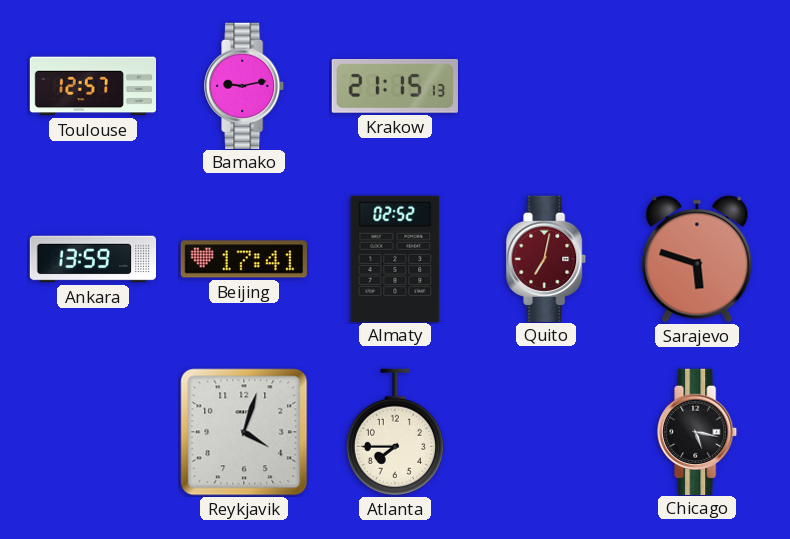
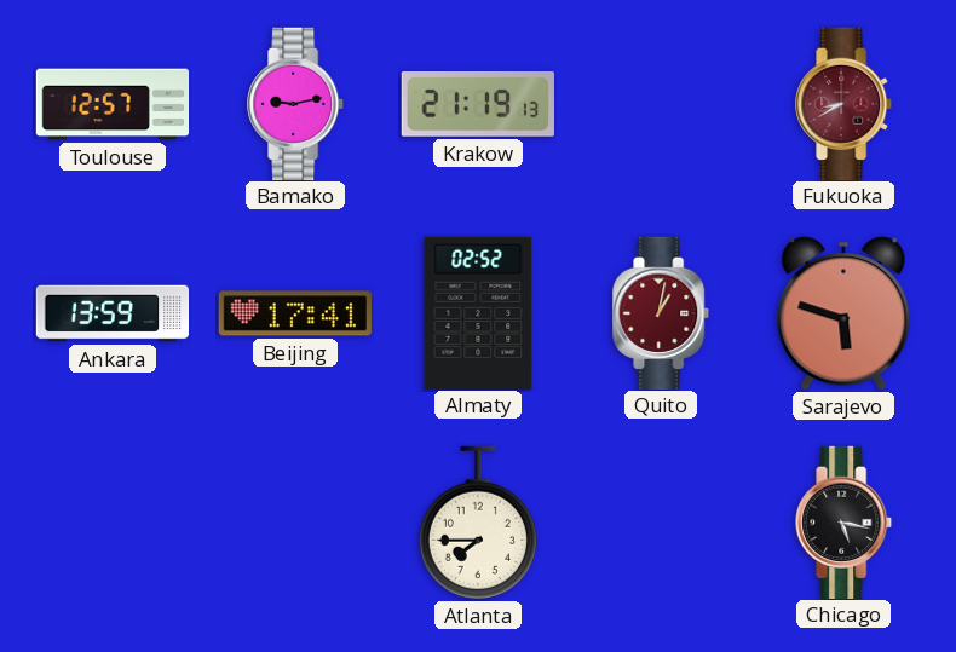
Krakow: 21:15 -> 21:19
Fukuoka: none -> 8:40
Quito: 7:02 -> 1:02
Reykjavik: 4:03 -> none
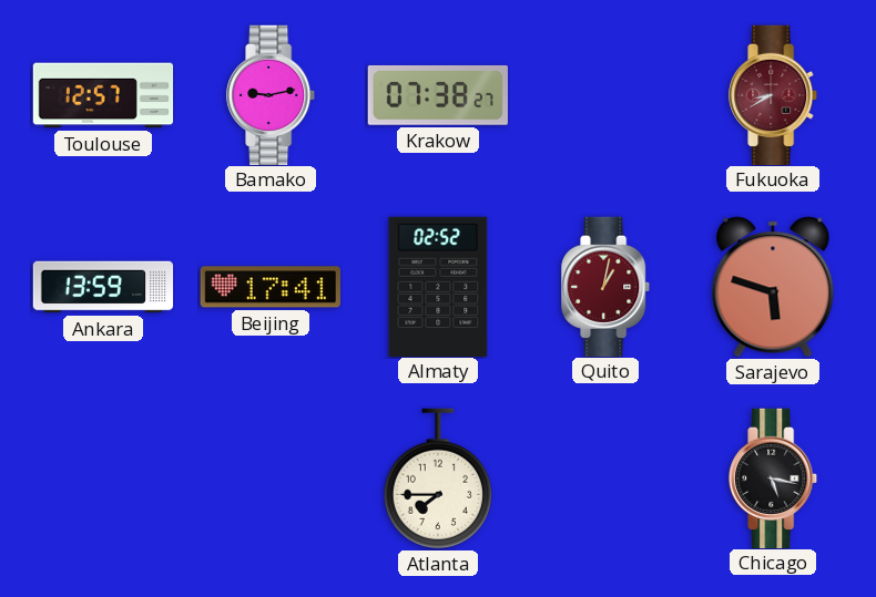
Krakow: 21:19 -> 07:38
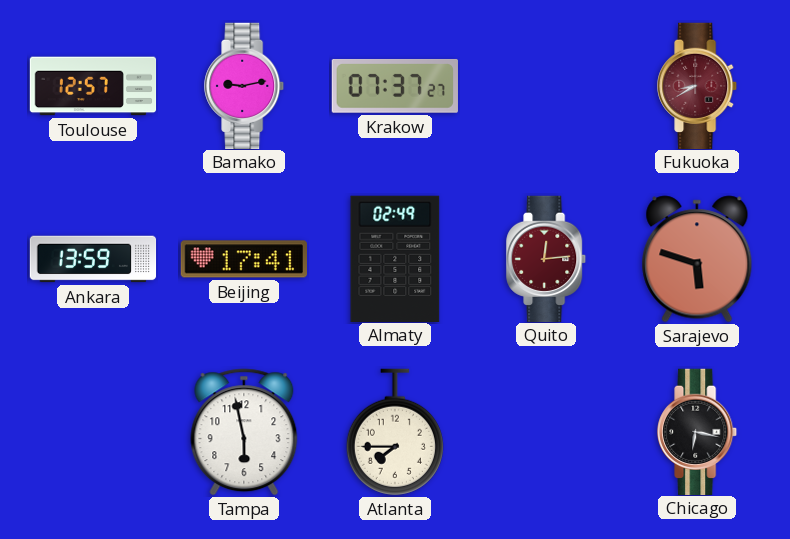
Krakow: 07:38 -> 07:37
Almaty: 02:52 -> 02:49
Quito: 1:02 -> 12:14
Tampa: none -> 5:58
Chicago: 5:17 -> 6:17
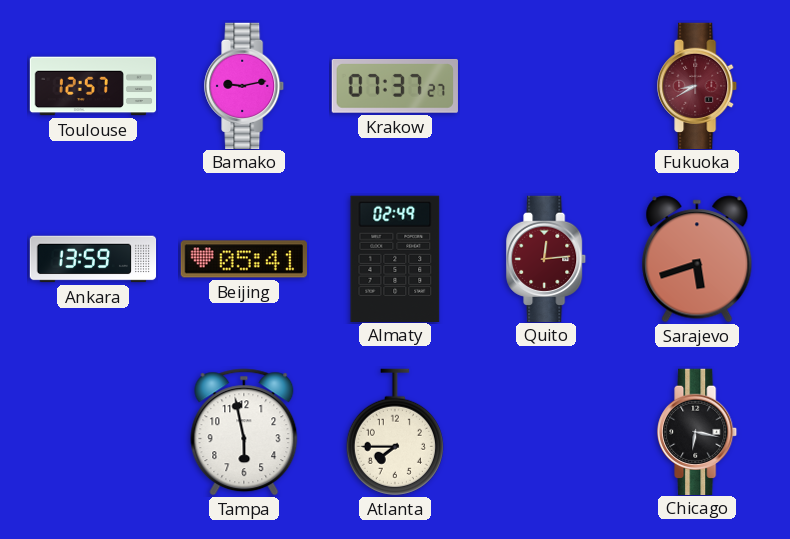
Beijing: 17:41 -> 05:41
Sarajevo: 5:48 -> 5:42
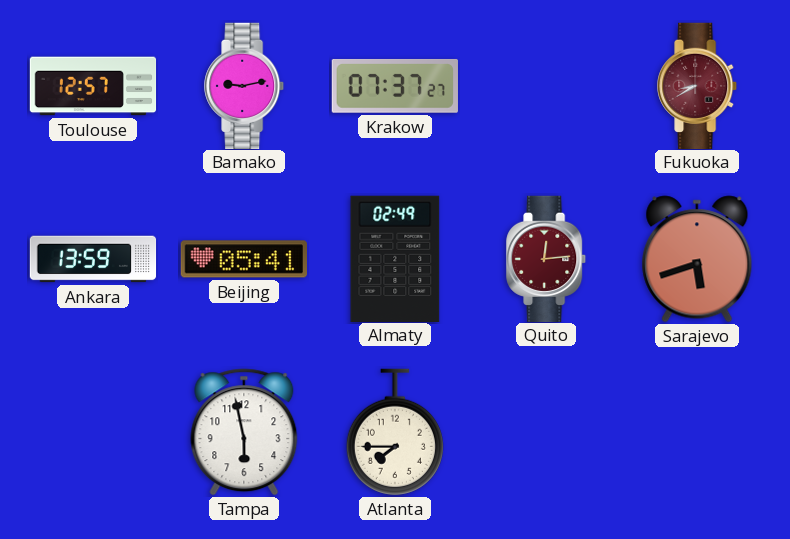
Chicago: 6:17 -> none
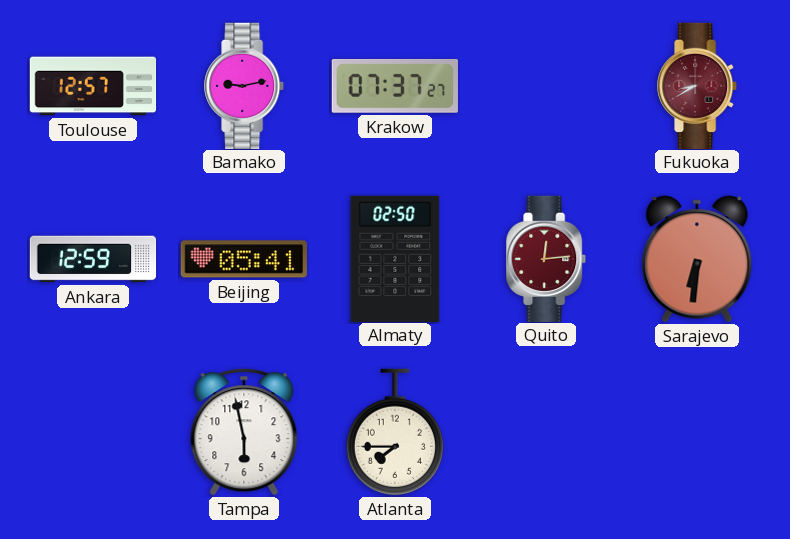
Ankara: 13:59 -> 12:59
Almaty: 02:49 -> 02:50
Sarajevo: 5:42 -> 6:31
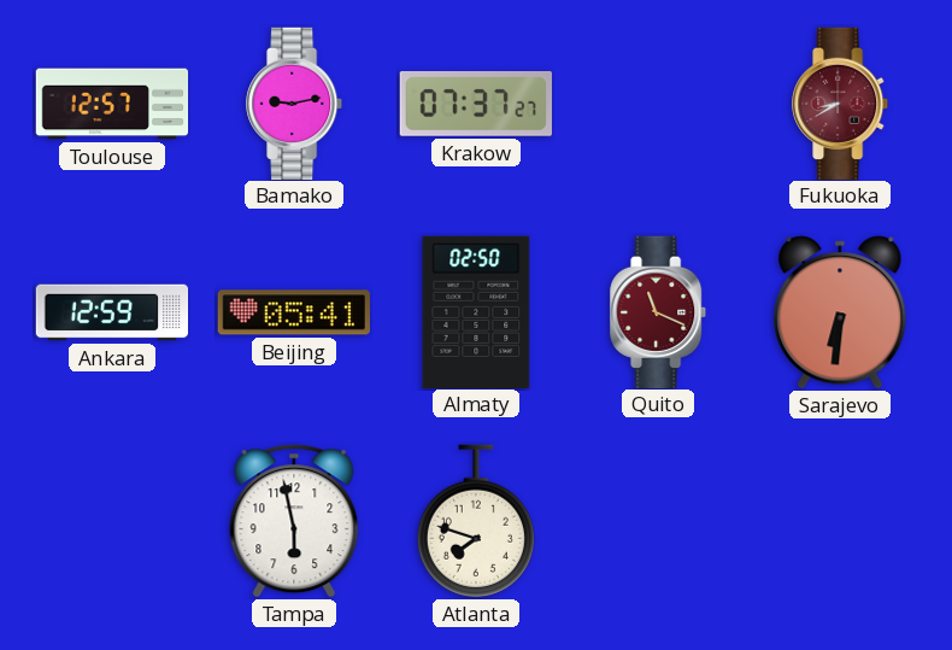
Quito: 12:14 -> 11:19
Atlanta: 7:45 -> 7:48
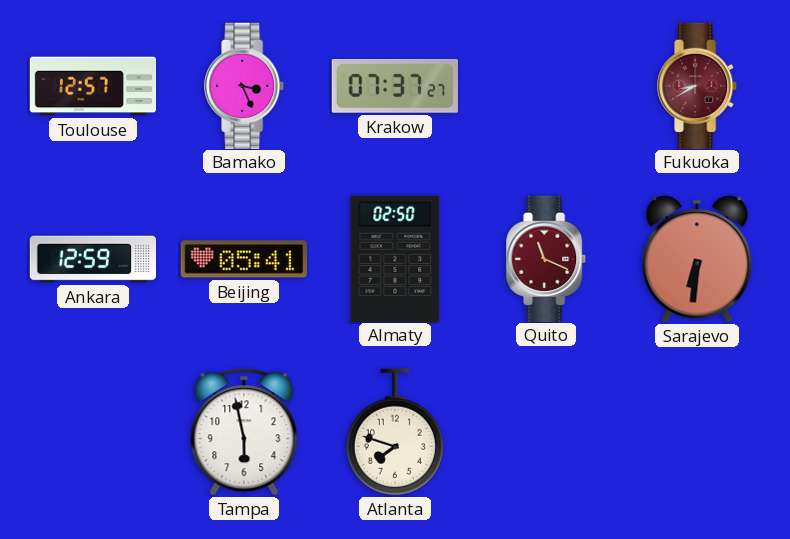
Bamako: 9:13 -> 3:26
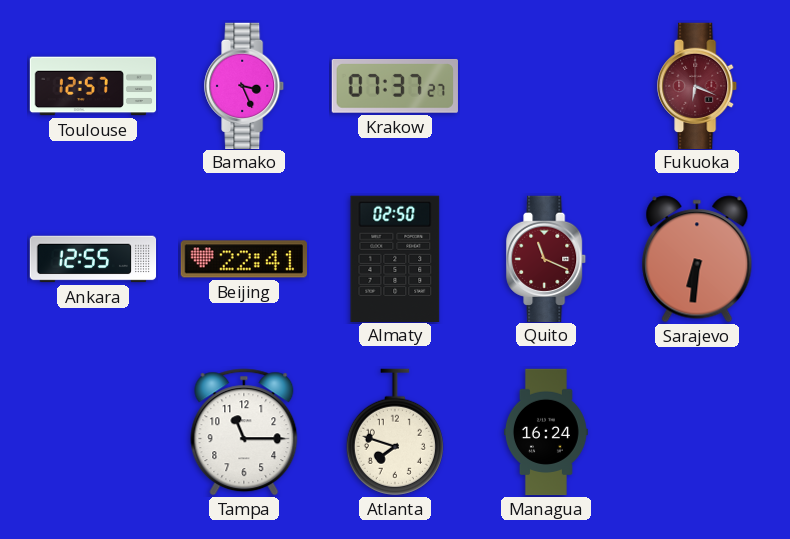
Fukuoka: 8:40 -> 6:19
Ankara: 12:59 -> 12:55
Beijing: 05:41 -> 22:41
Tampa: 5:58 -> 11:15
Managua: none -> 16:24
